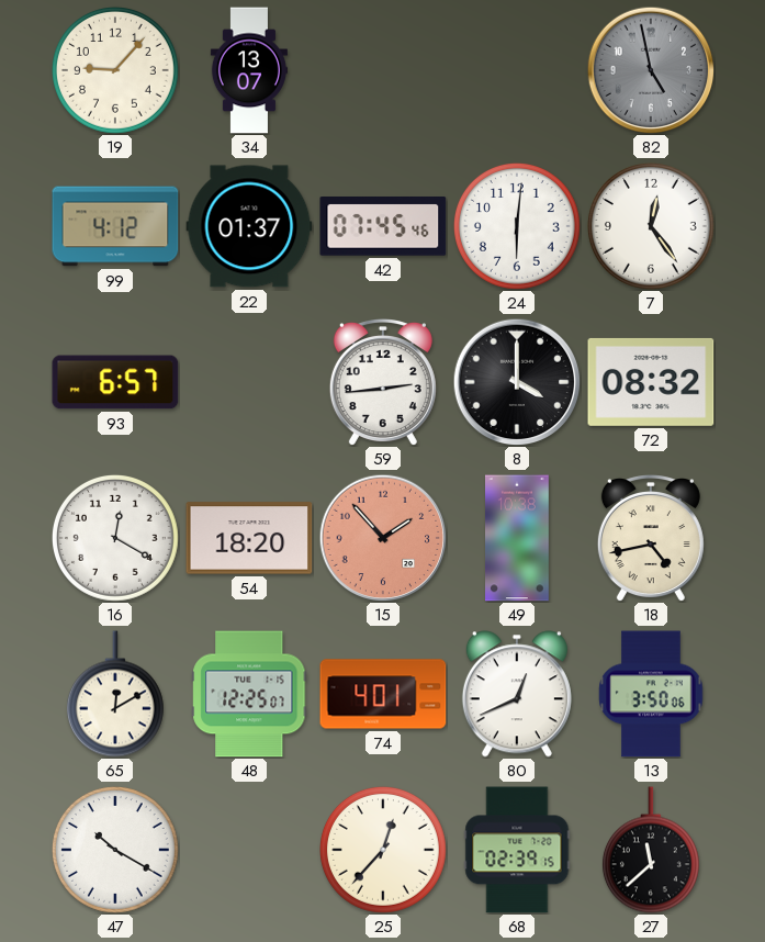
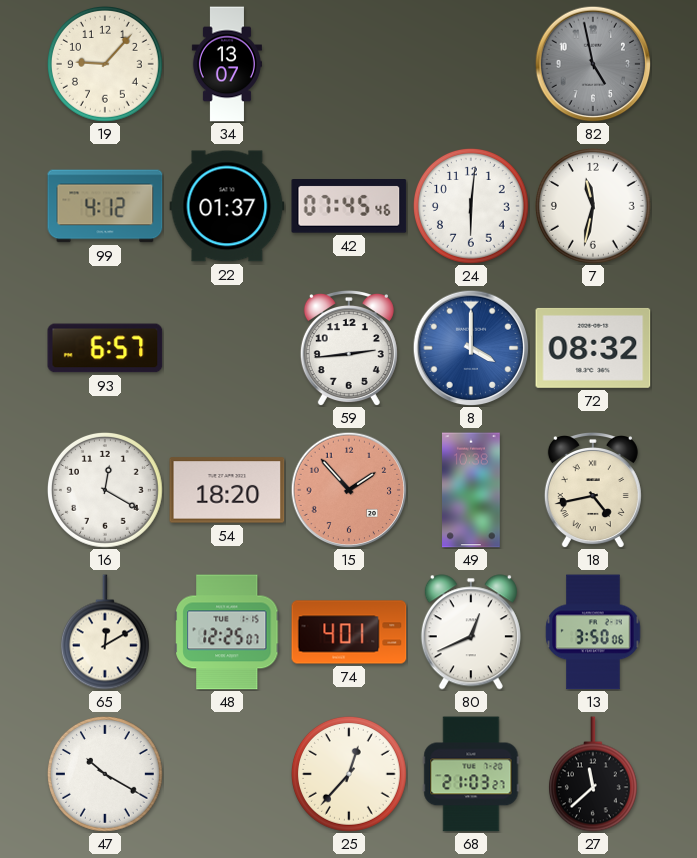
7: 12:24 -> 11:32
8 dial: black -> blue
68: 02:39 -> 21:03
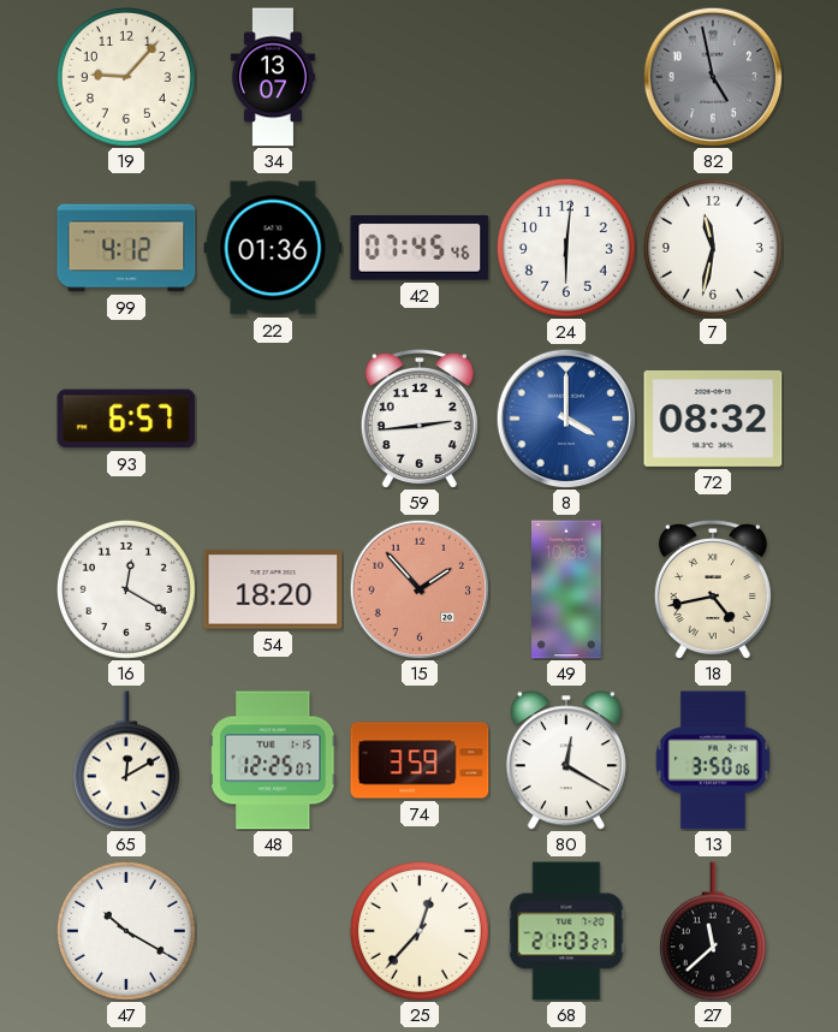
22: 01:37 -> 01:36
74: 4:01 -> 3:59
80: 12:41 -> 12:20
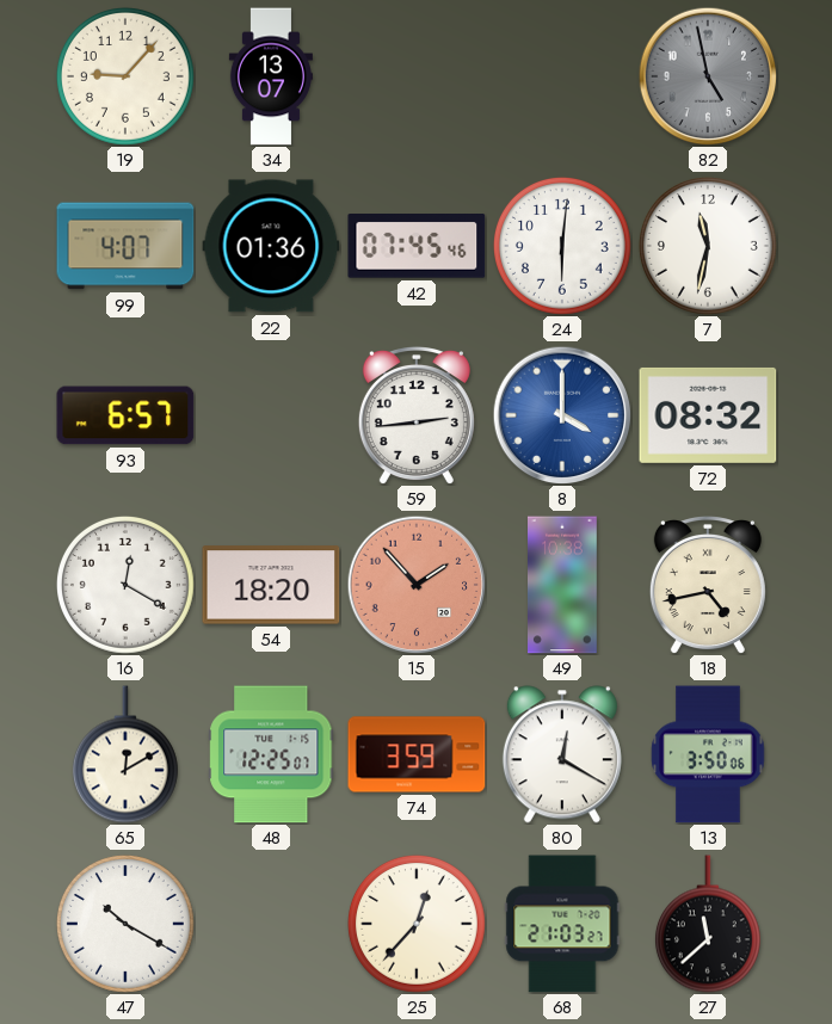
99: 4:12 -> 4:07
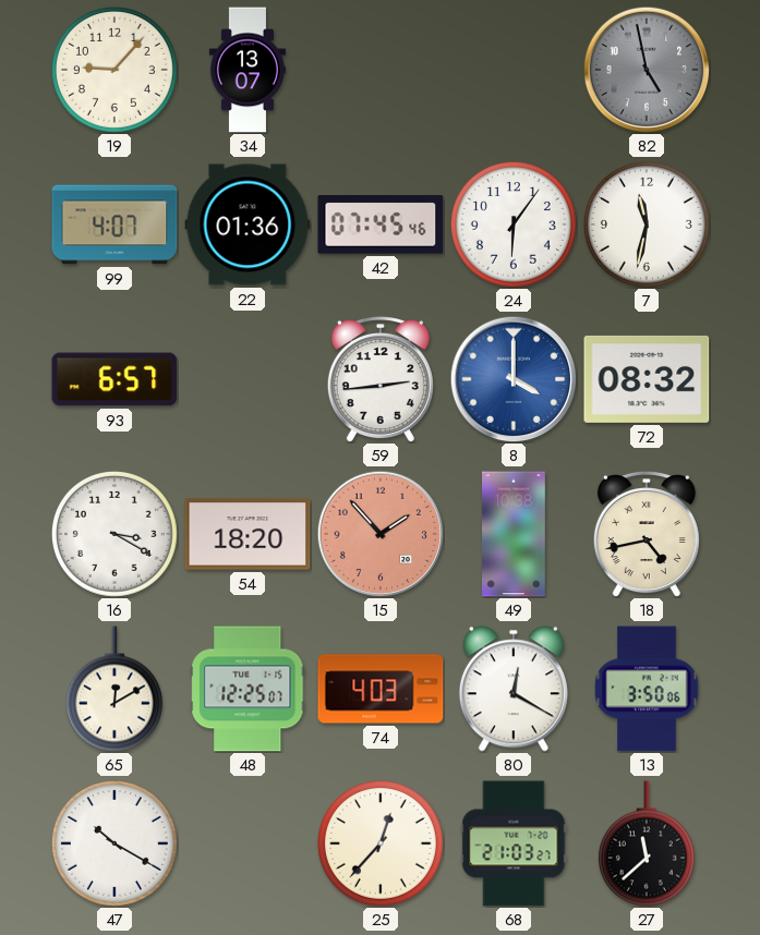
24: 6:01 -> 6:06
16: 12:20 -> 3:20
74: 3:59 -> 4:03
